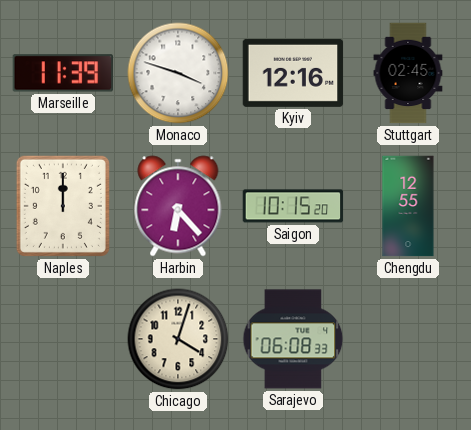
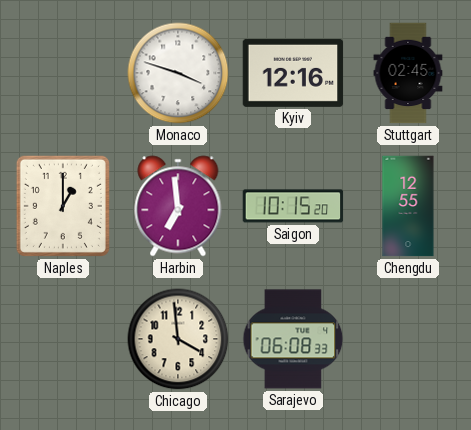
Marseille: 11:39 -> none
Naples: 12:00 -> 1:00
Harbin: 6:23 -> 6:59
Chicago: 4:03 -> 3:59
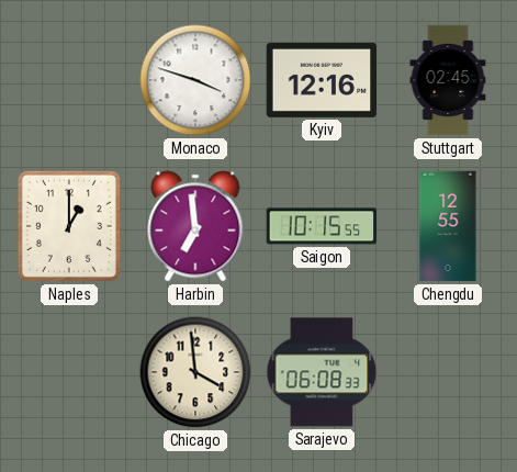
Saigon: 10:15:20 -> 10:15:55
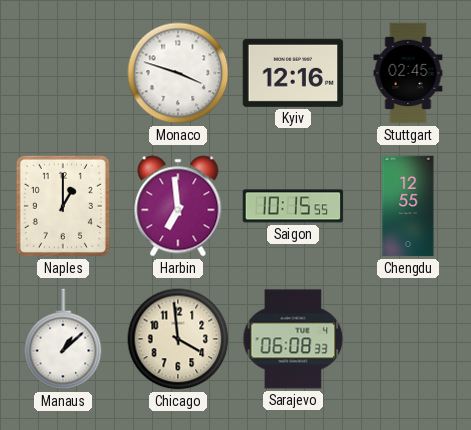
Manaus: none -> 1:08
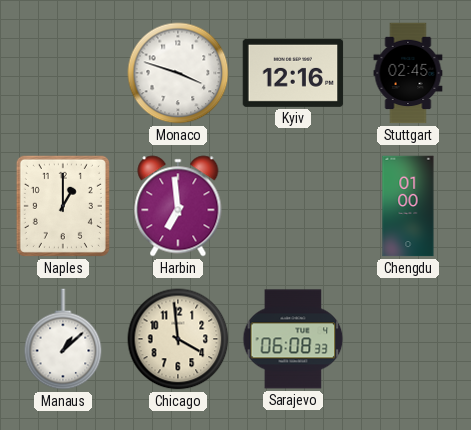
Saigon: 10:15 -> none
Chengdu: 12:55 -> 01:00
